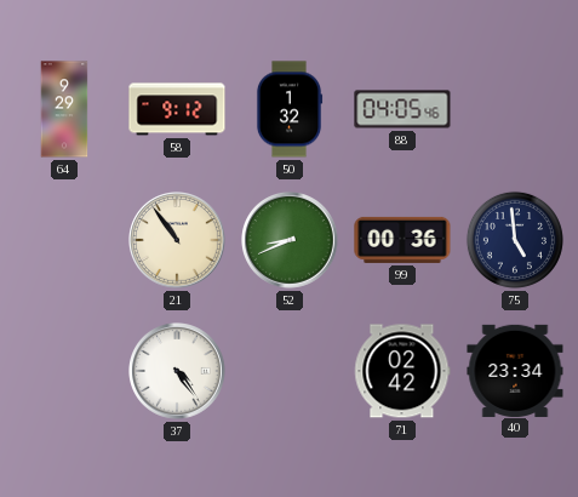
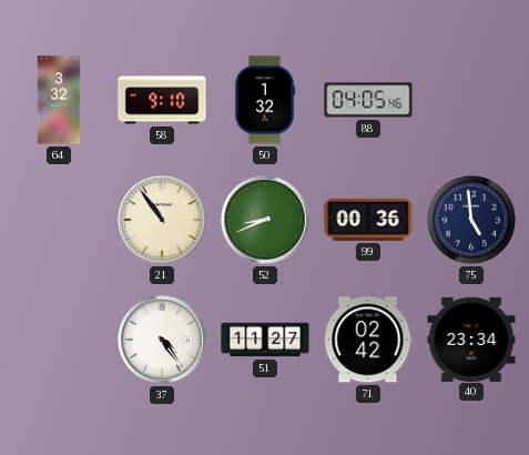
64: 9:29 -> 3:32
58: 9:12 -> 9:10
51: none -> 11:27
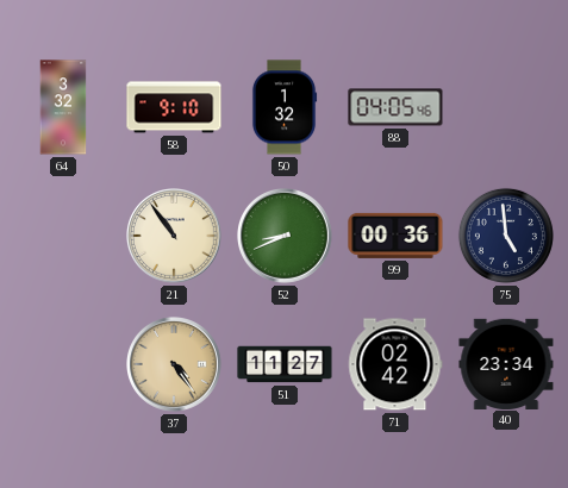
37 dial: white -> champagne
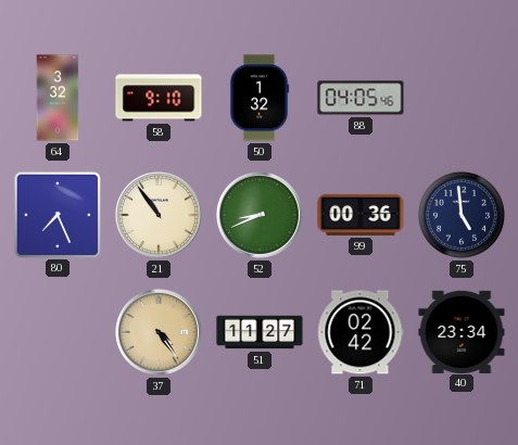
80: none -> 7:26
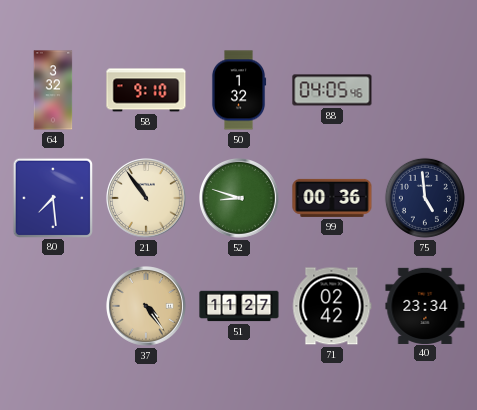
80: 7:26 -> 7:29
52: 8:41 -> 8:48
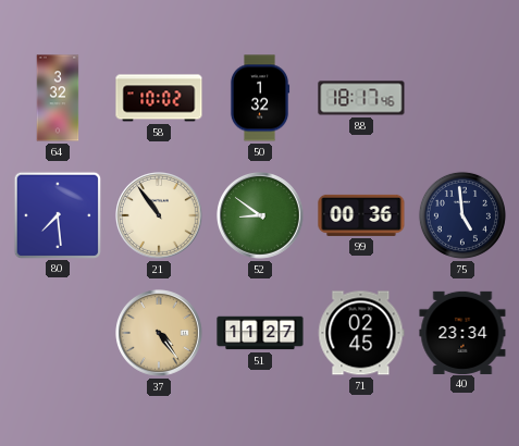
58: 9:10 -> 10:02
88: 04:05 -> 18:17
52: 8:48 -> 8:51
71: 02:42 -> 02:45
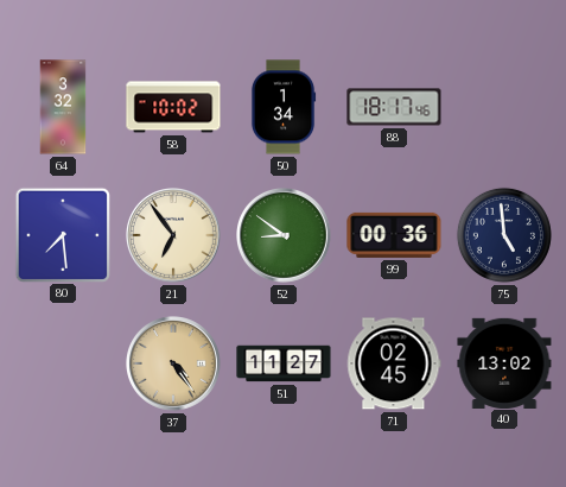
50: 1:32 -> 1:34
21: 10:54 -> 6:54
40: 23:34 -> 13:02
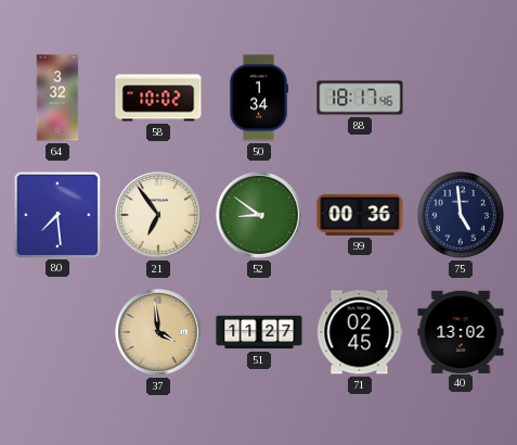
37: 4:24 -> 3:59
